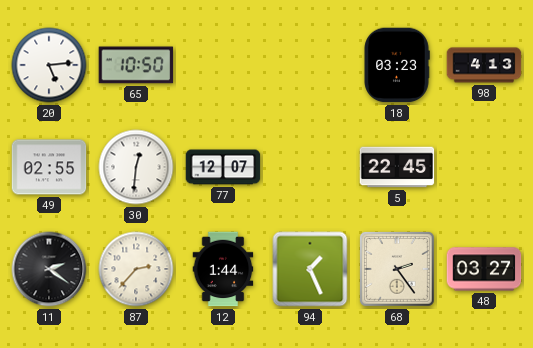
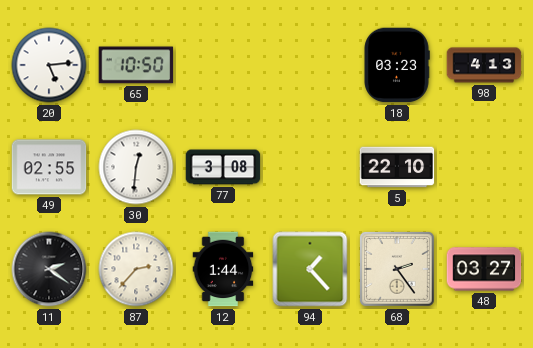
77: 12:07 -> 3:08
5: 22:45 -> 22:10
94: 1:26 -> 1:23
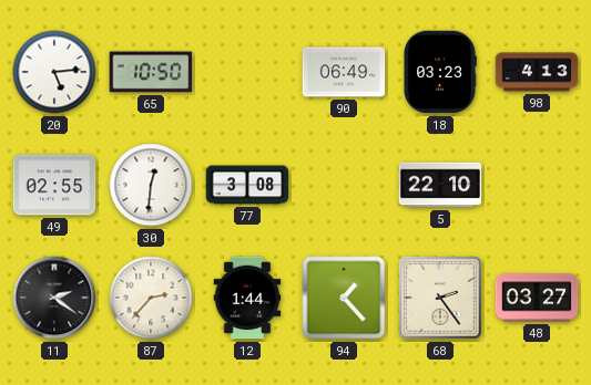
90: none -> 06:49
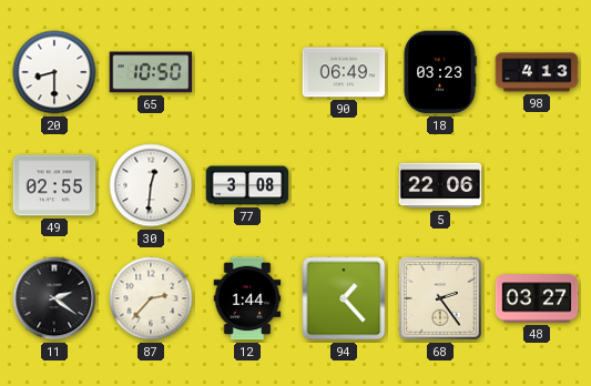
20: 5:14 -> 8:30
5: 22:10 -> 22:06
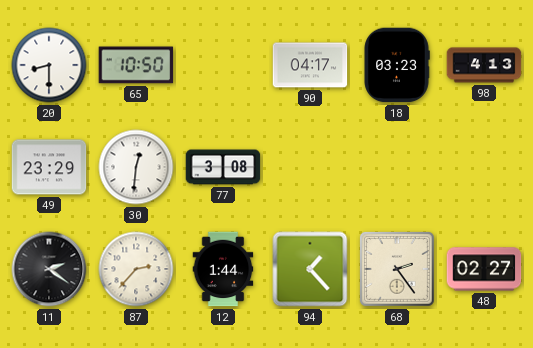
90: 06:49 -> 04:17
49: 02:55 -> 23:29
5: 22:06 -> none
48: 03:27 -> 02:27
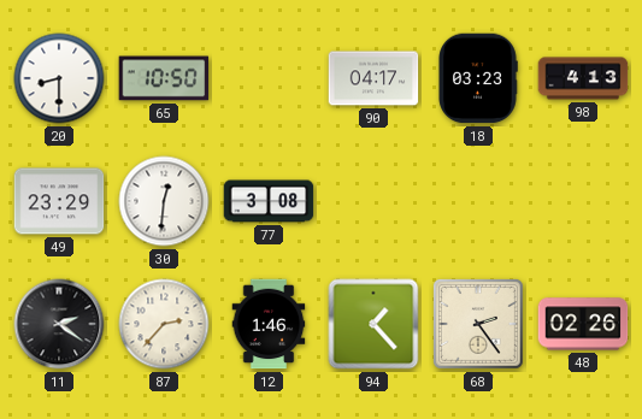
12: 1:44 -> 1:46
48: 02:27 -> 02:26
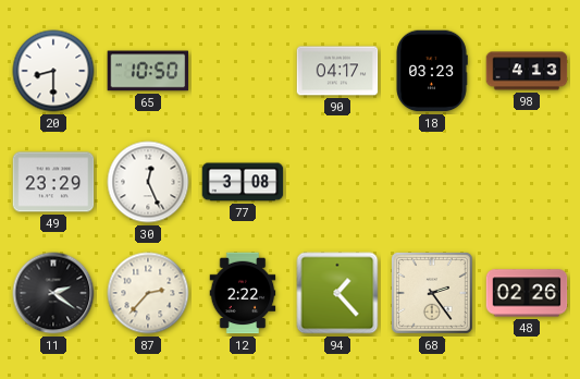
30: 12:31 -> 12:26
12: 1:46 -> 2:22
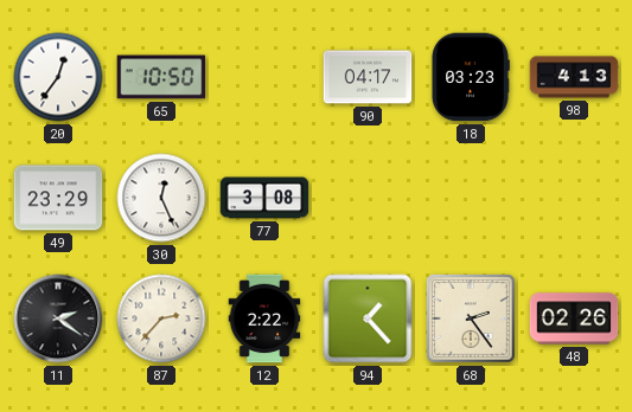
20: 8:30 -> 12:36
